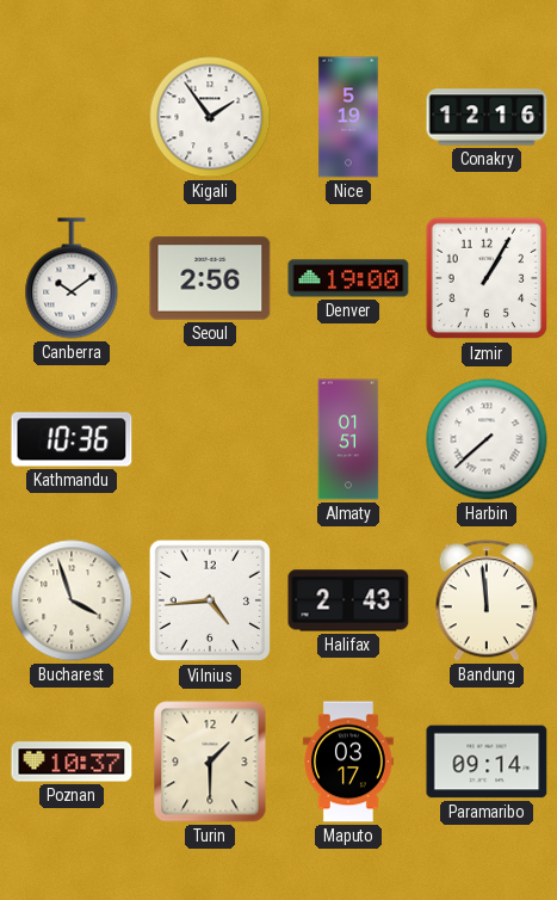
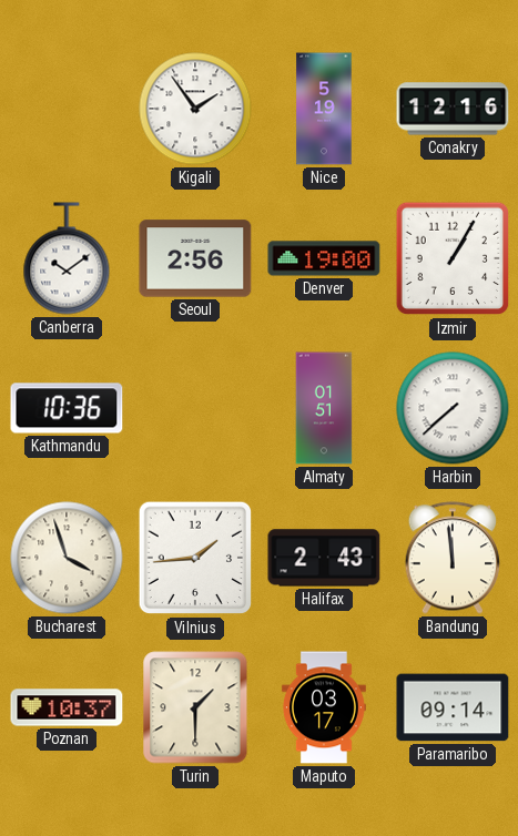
Vilnius: 4:44 -> 1:44
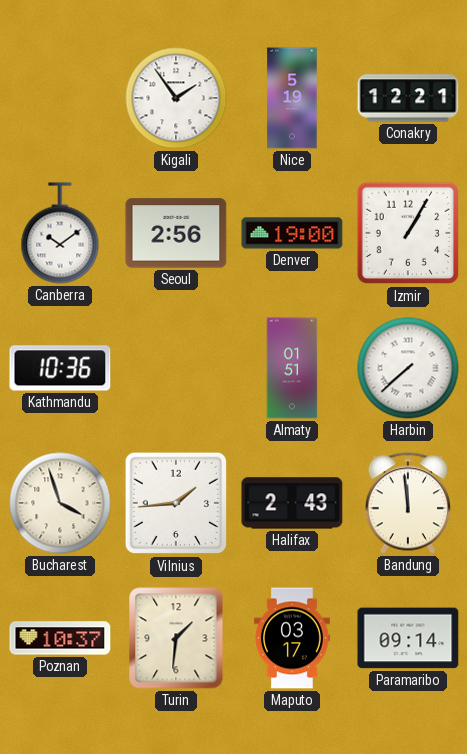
Conakry: 12:16 -> 12:21
Turin: 1:30 -> 1:31
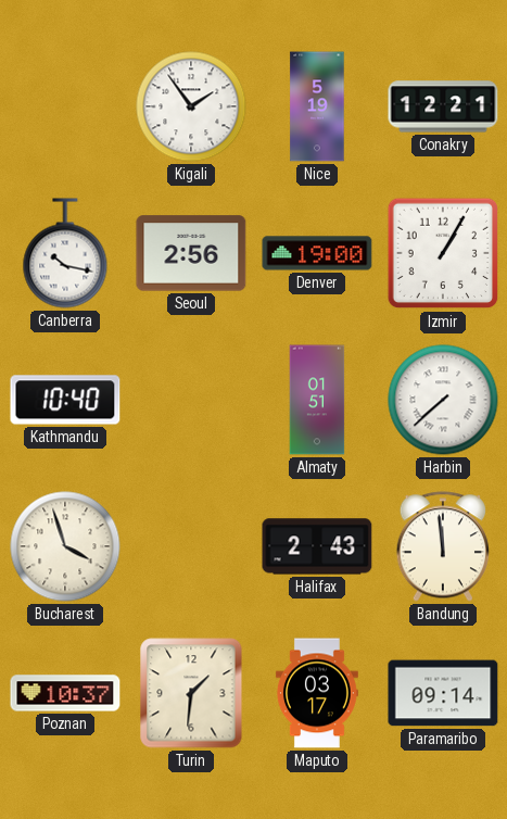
Canberra: 10:09 -> 10:17
Kathmandu: 10:36 -> 10:40
Vilnius: 1:44 -> none
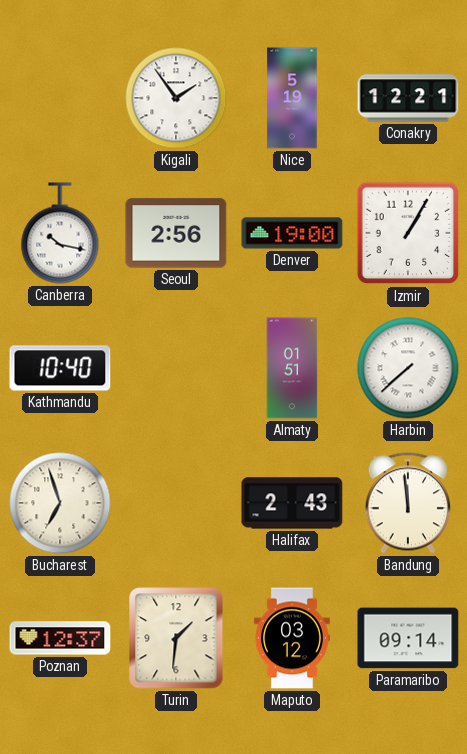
Bucharest: 3:57 -> 6:57
Poznan: 10:37 -> 12:37
Maputo: 03:17 -> 03:12
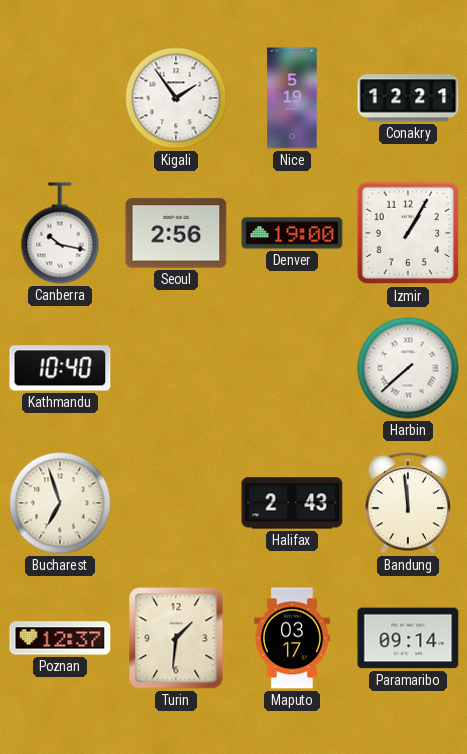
Almaty: 01:51 -> none
Maputo: 03:12 -> 03:17
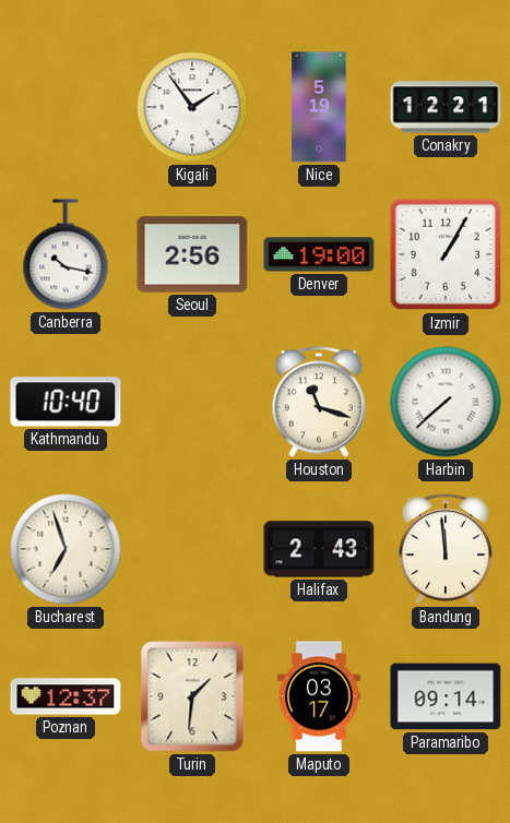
Houston: none -> 11:18
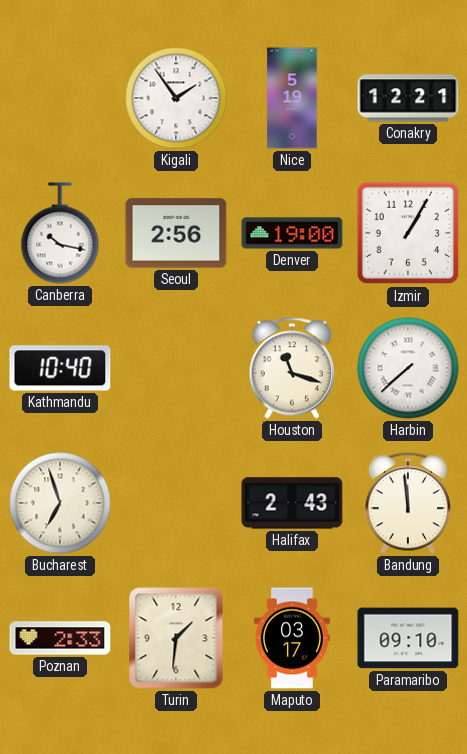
Poznan: 12:37 -> 2:33
Paramaribo: 09:14 -> 09:10
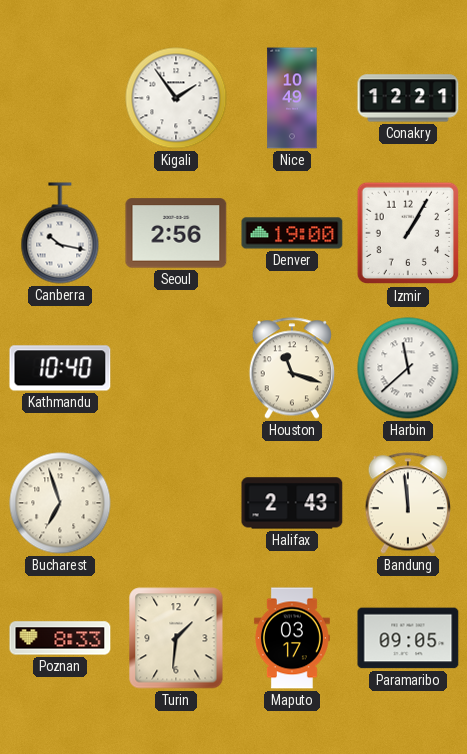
Nice: 5:19 -> 10:49
Harbin: 7:38 -> 11:38
Poznan: 2:33 -> 8:33
Paramaribo: 09:10 -> 09:05
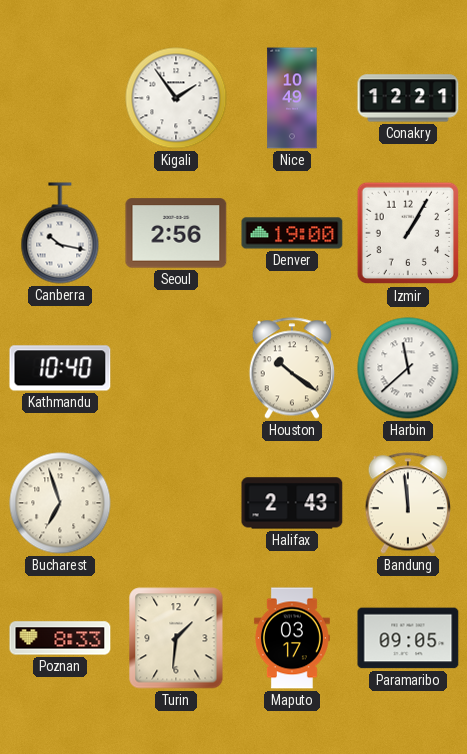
Houston: 11:18 -> 10:21
